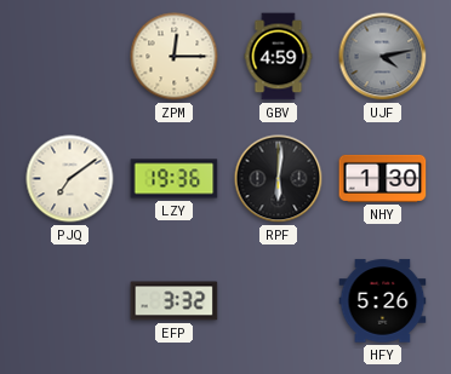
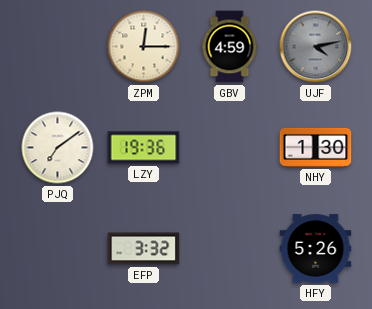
RPF: 6:01 -> none
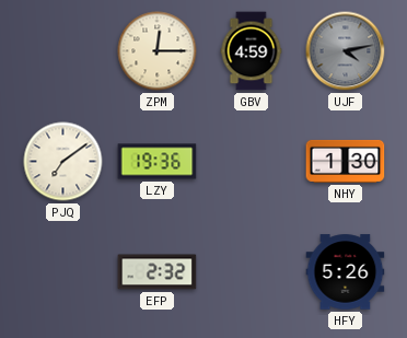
EFP: 3:32 -> 2:32
